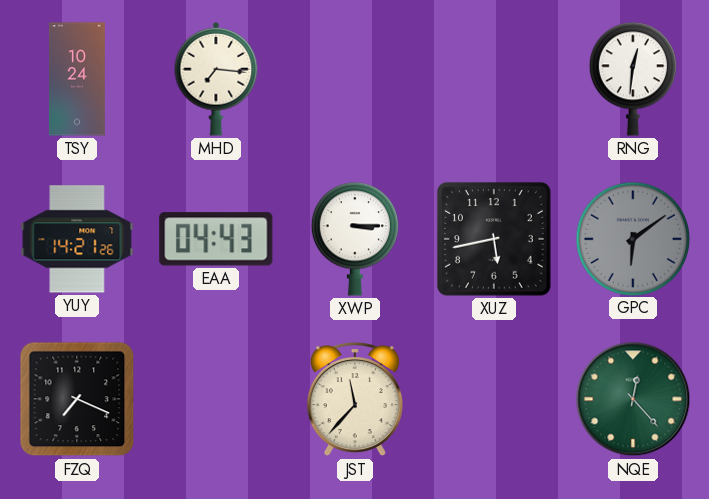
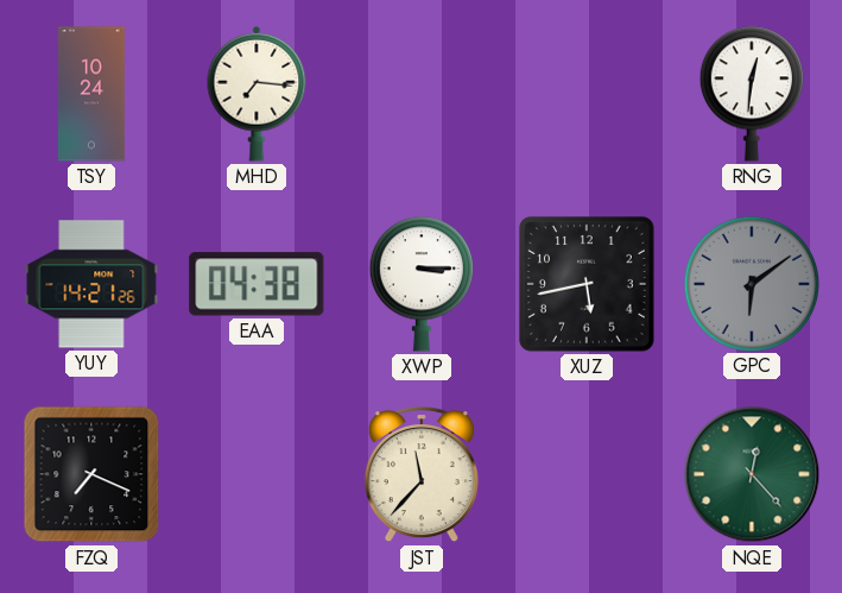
EAA: 04:43 -> 04:38
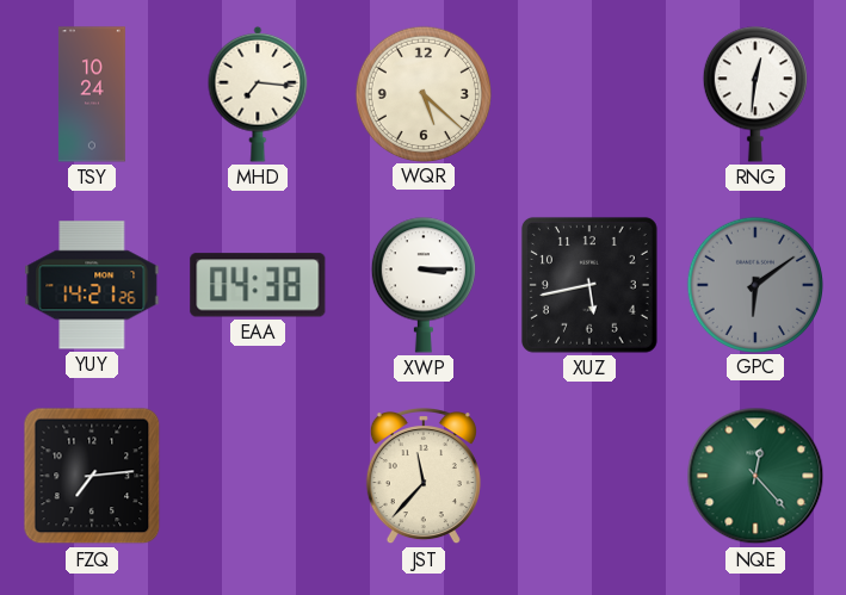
WQR: none -> 5:22
FZQ: 7:19 -> 7:14
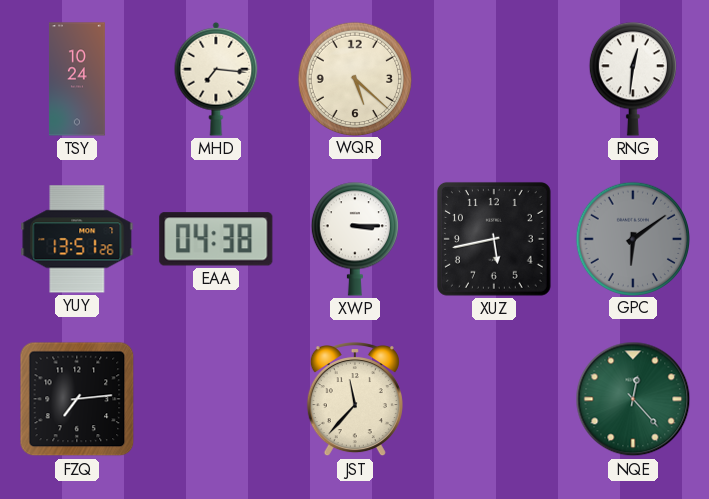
YUY: 14:21 -> 13:51
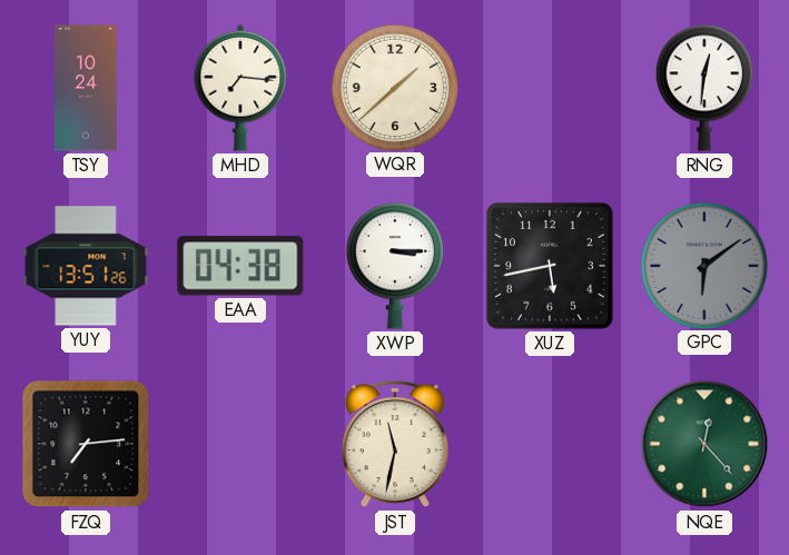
WQR: 5:22 -> 1:38
JST: 11:37 -> 11:32
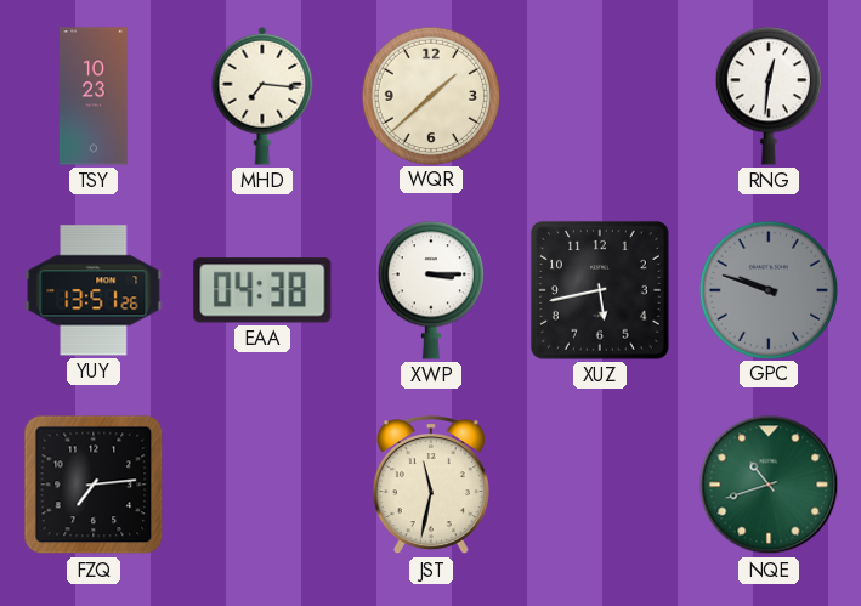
TSY: 10:24 -> 10:23
GPC: 6:09 -> 9:48
NQE: 12:23 -> 10:42
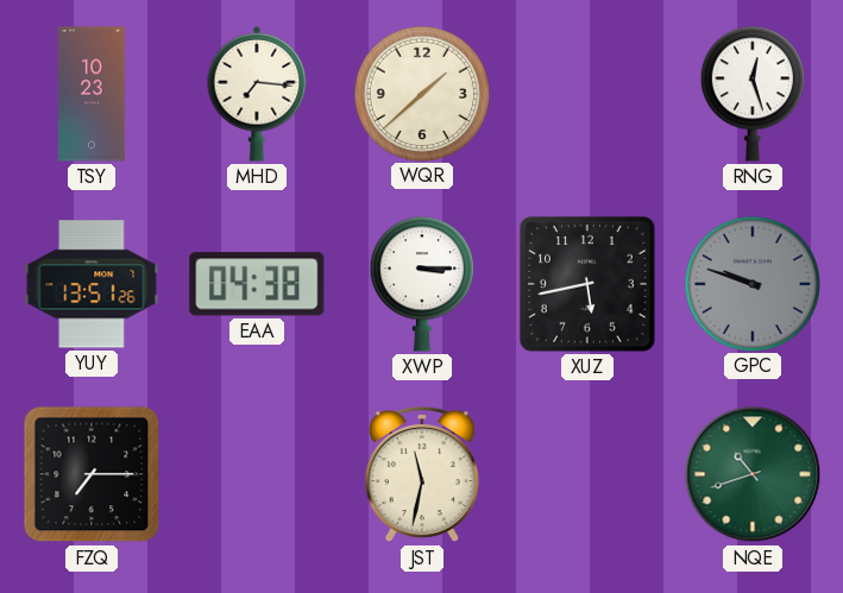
RNG: 12:31 -> 12:27
FZQ: 7:14 -> 7:15
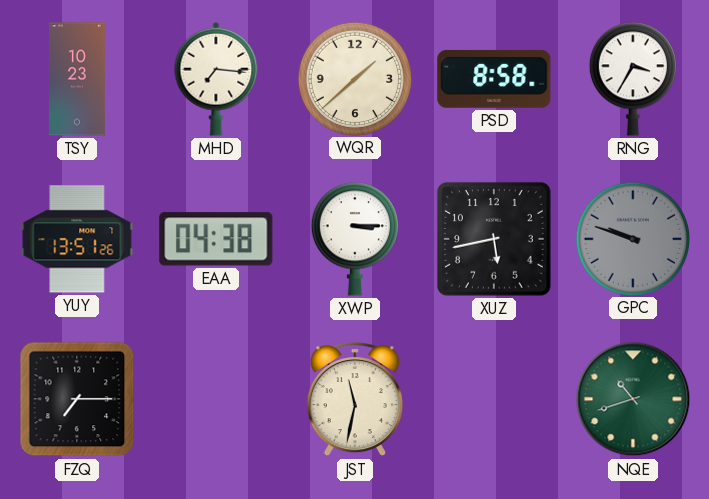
PSD: none -> 8:58
RNG: 12:27 -> 3:35
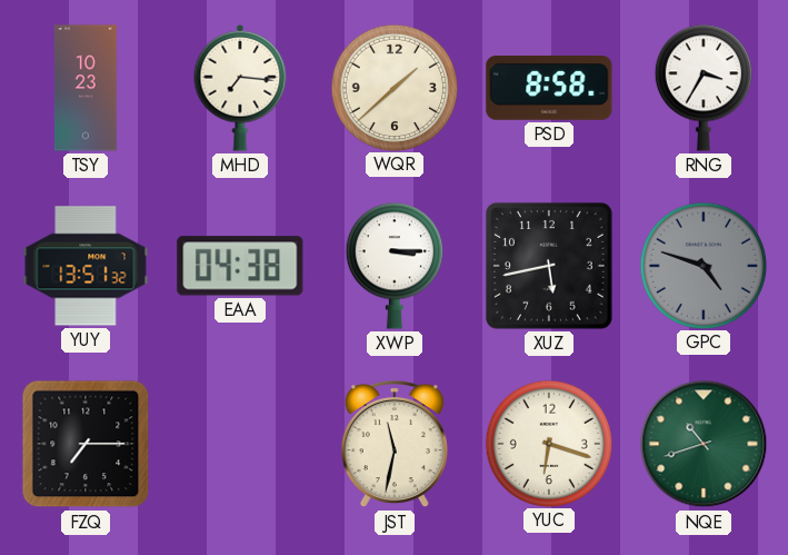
YUY: 13:51:26 -> 13:51:32
GPC: 9:48 -> 4:48
YUC: none -> 6:18
